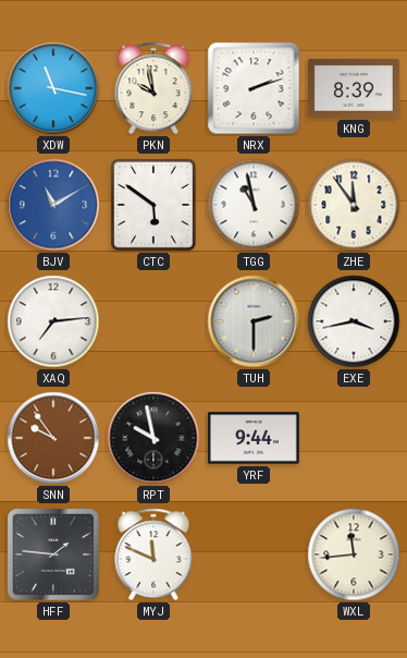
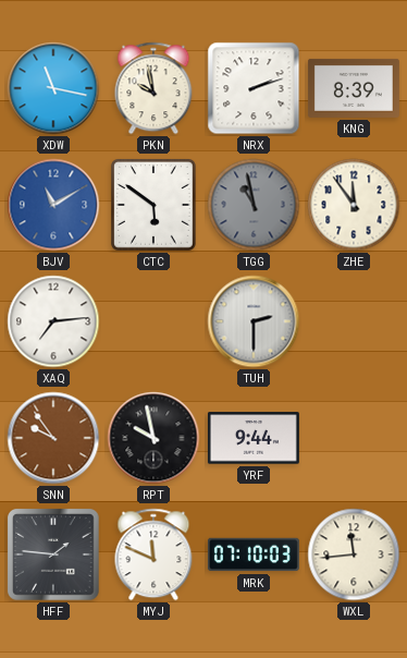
TGG dial: white -> grey
EXE: 3:43 -> none
MRK: none -> 07:10
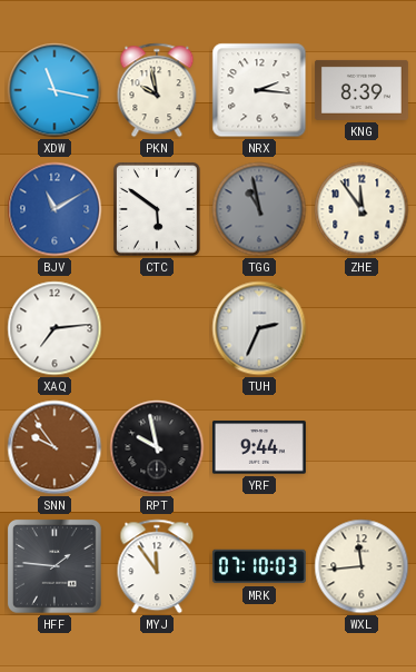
NRX: 2:12 -> 2:16
TUH: 2:30 -> 2:34
MYJ: 11:49 -> 11:54
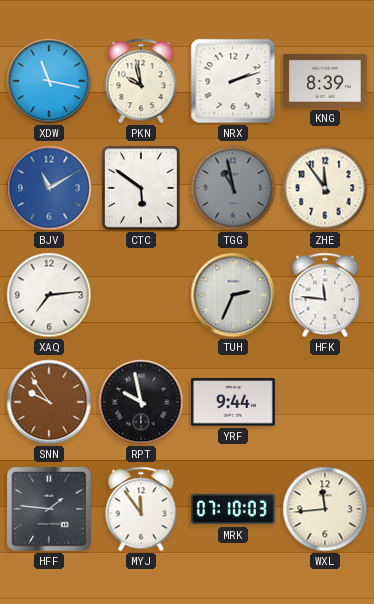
NRX: 2:16 -> 2:12
HFK: none -> 11:46
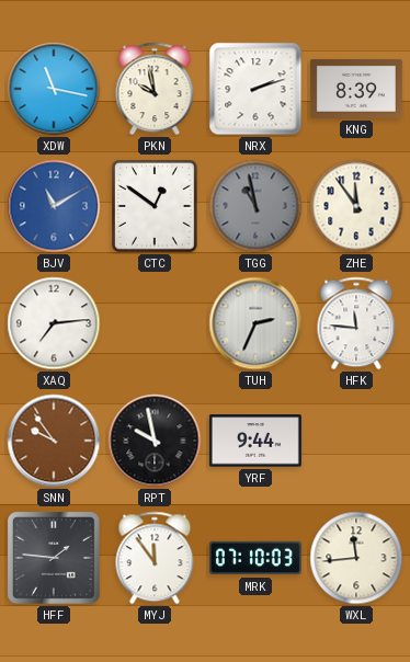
CTC: 5:51 -> 12:51
